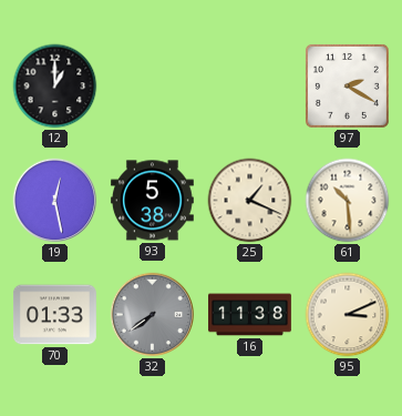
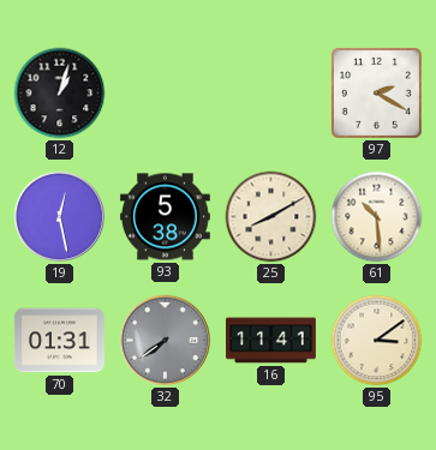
12: 1:00 -> 1:03
25: 1:19 -> 8:10
70: 01:33 -> 01:31
16: 11:38 -> 11:41
95: 3:11 -> 3:09
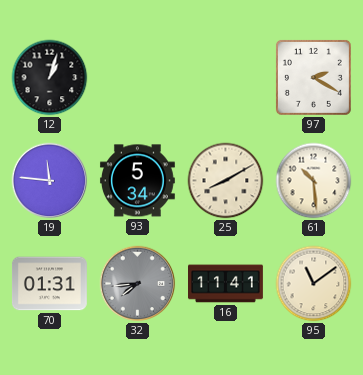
19: 12:28 -> 11:46
93: 5:38 -> 5:34
32: 7:39 -> 7:44
95: 3:09 -> 11:09
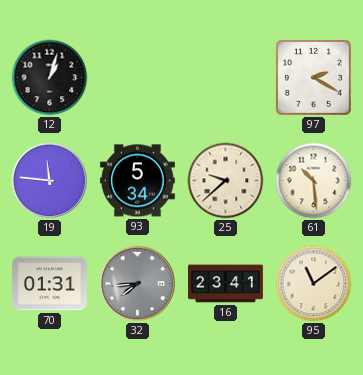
25: 8:10 -> 9:38
16: 11:41 -> 23:41
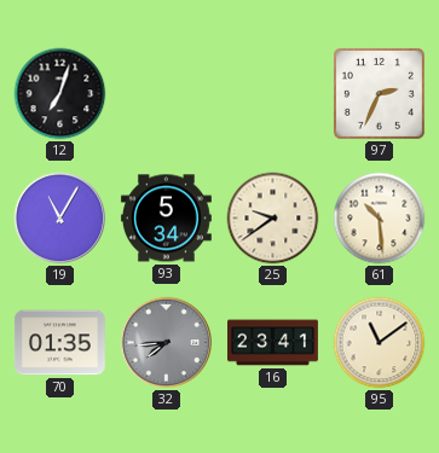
12: 1:03 -> 7:03
97: 2:20 -> 2:34
19: 11:46 -> 11:05
25: 9:38 -> 9:39
70: 01:31 -> 01:35
